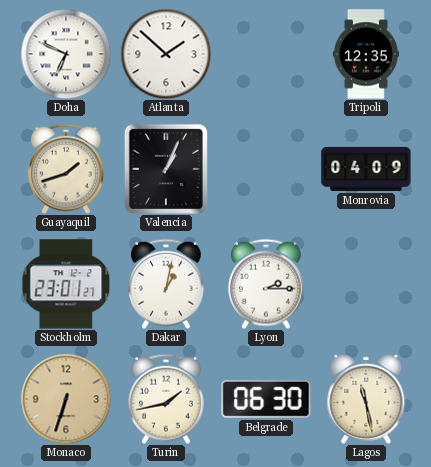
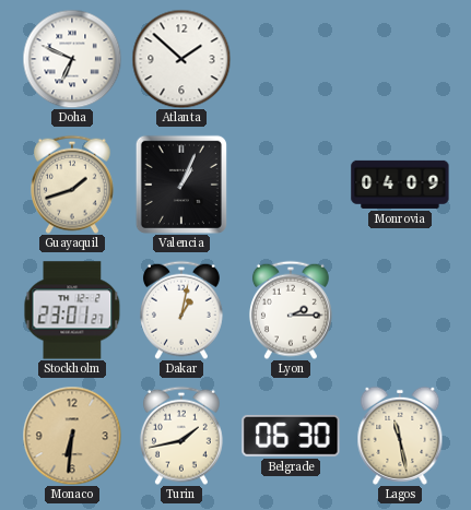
Tripoli: 12:35 -> none
Monaco: 6:33 -> 6:31
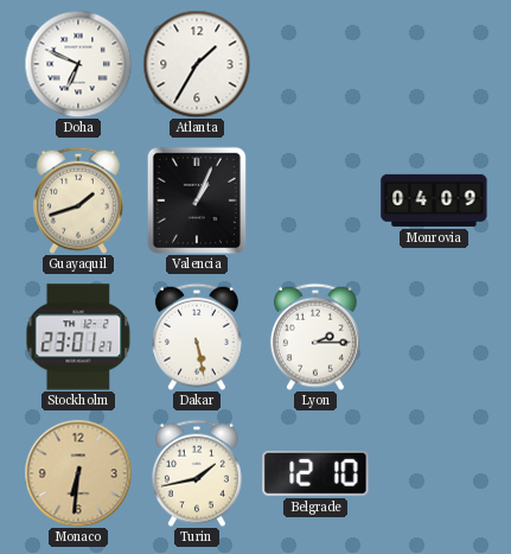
Atlanta: 1:52 -> 1:35
Dakar: 1:02 -> 5:28
Belgrade: 06:30 -> 12:10
Lagos: 11:28 -> none
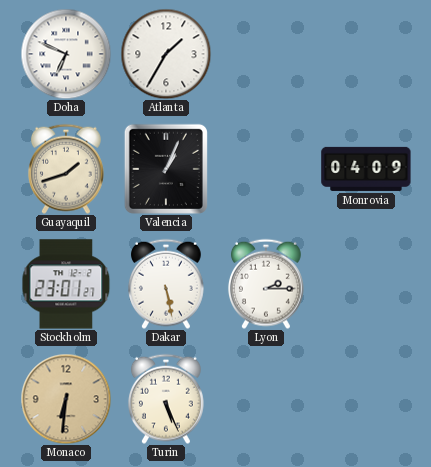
Turin: 1:43 -> 5:26
Belgrade: 12:10 -> none
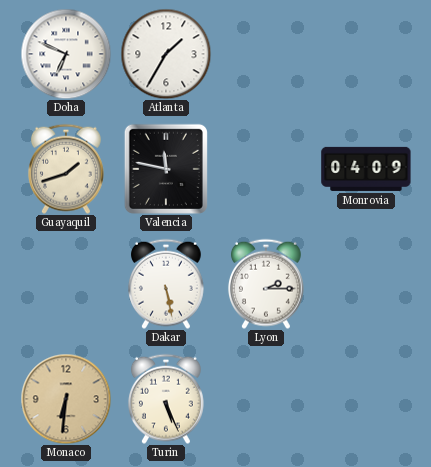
Valencia: 1:04 -> 11:47
Stockholm: 23:01 -> none
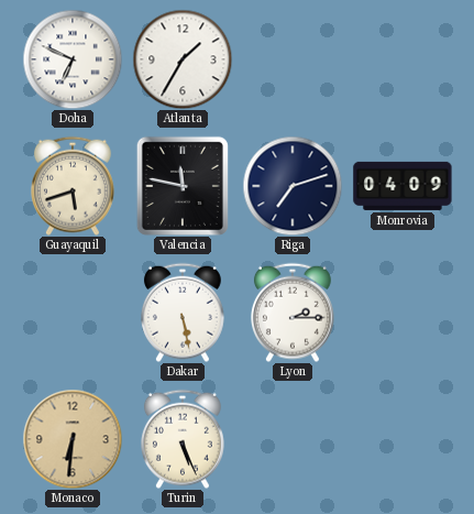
Guayaquil: 1:42 -> 5:42
Riga: none -> 7:12
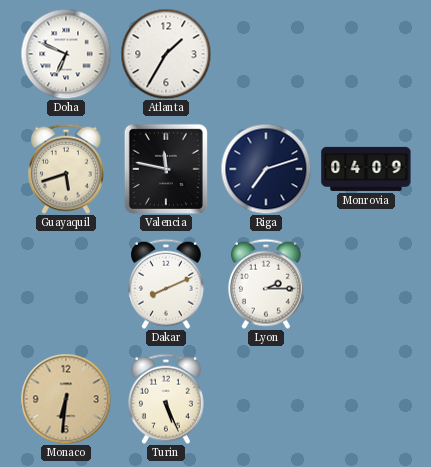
Dakar: 5:28 -> 8:11
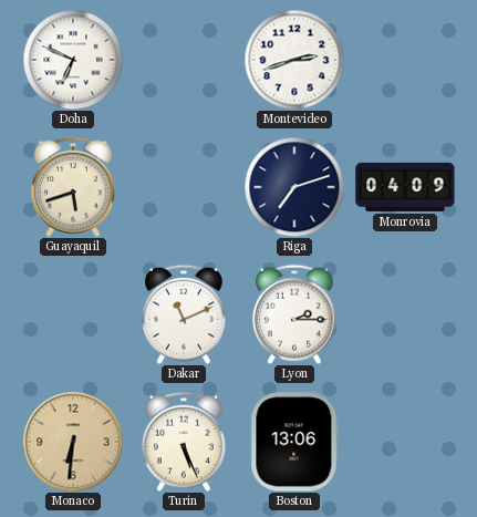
Atlanta: 1:35 -> none
Montevideo: none -> 2:42
Valencia: 11:47 -> none
Dakar: 8:11 -> 11:11
Boston: none -> 13:06
